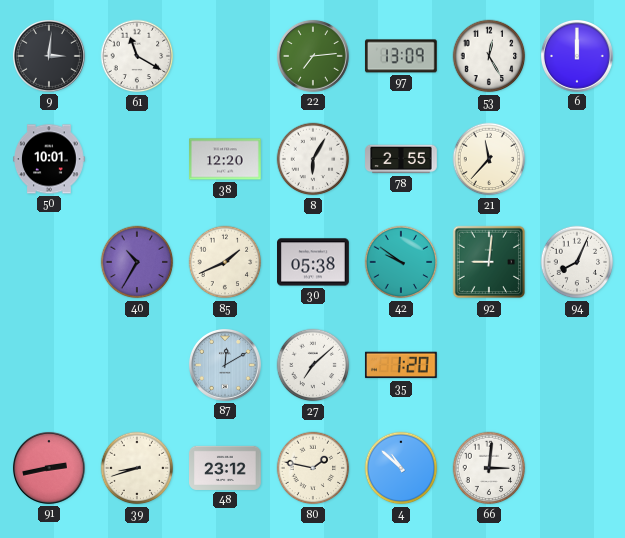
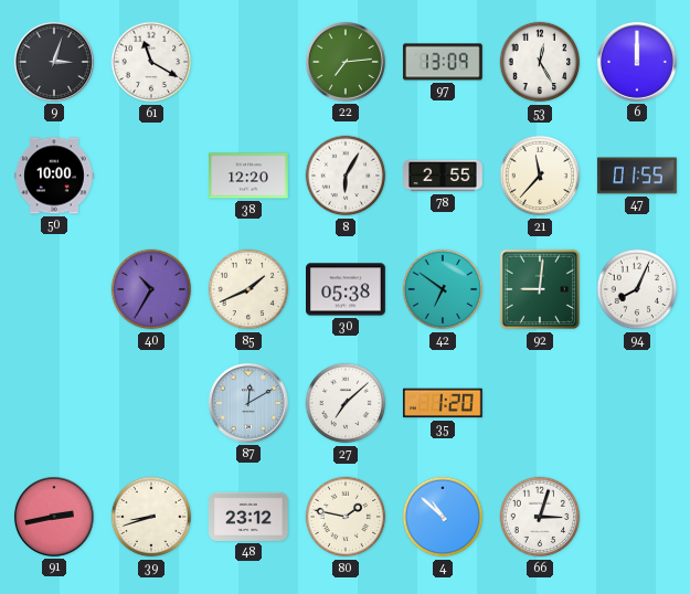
9: 3:01 -> 3:03
50: 10:01 -> 10:00
47: none -> 01:55
42: 9:51 -> 6:51
66: 3:01 -> 3:03
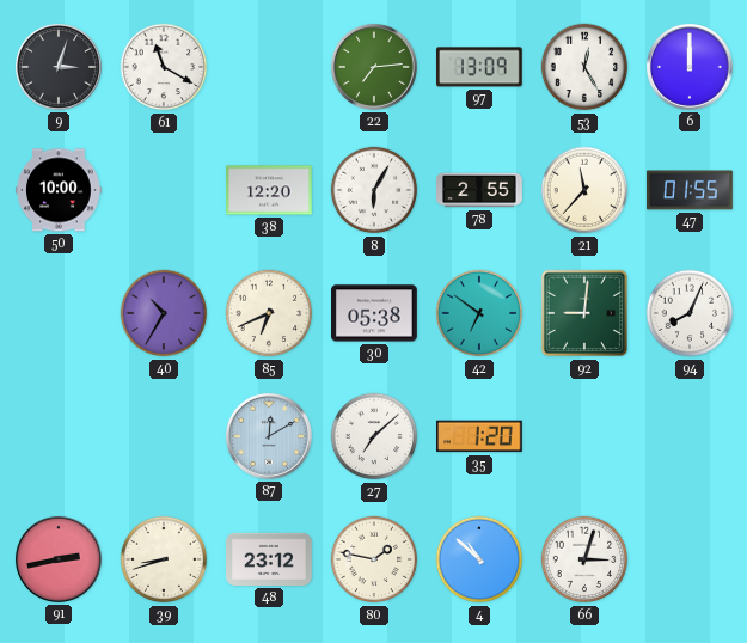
85: 1:41 -> 6:41
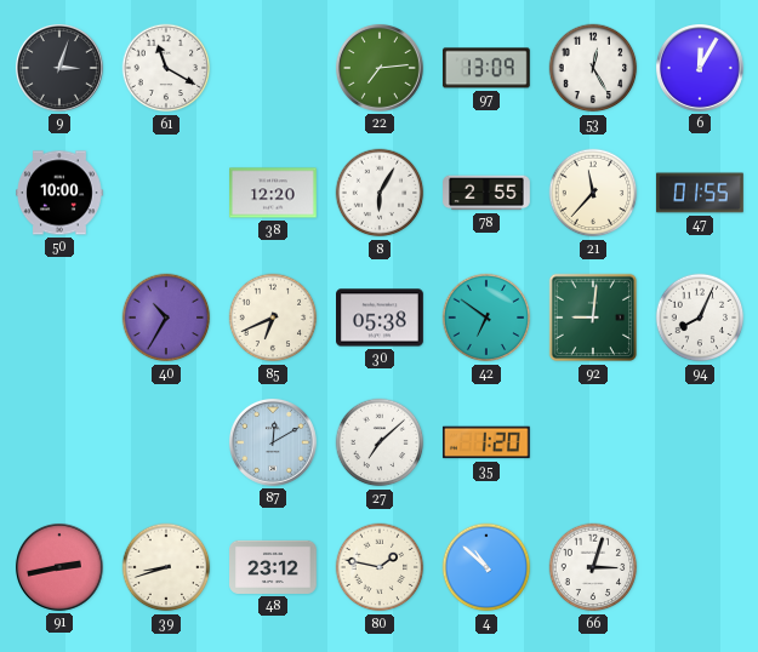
6: 12:00 -> 12:05
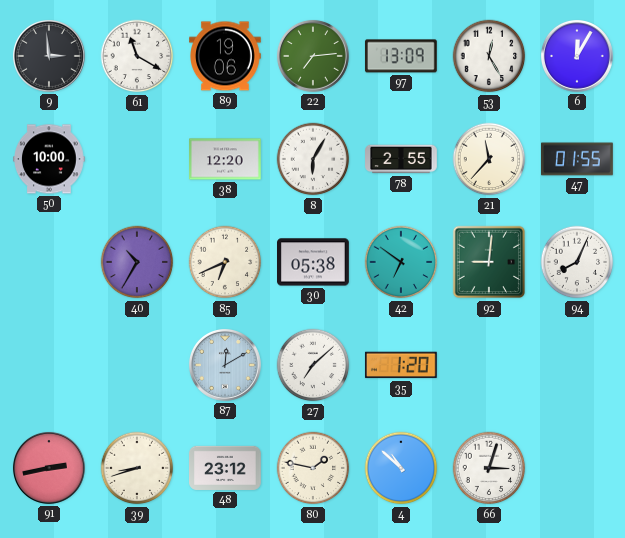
9: 3:03 -> 2:59
89: none -> 19:06
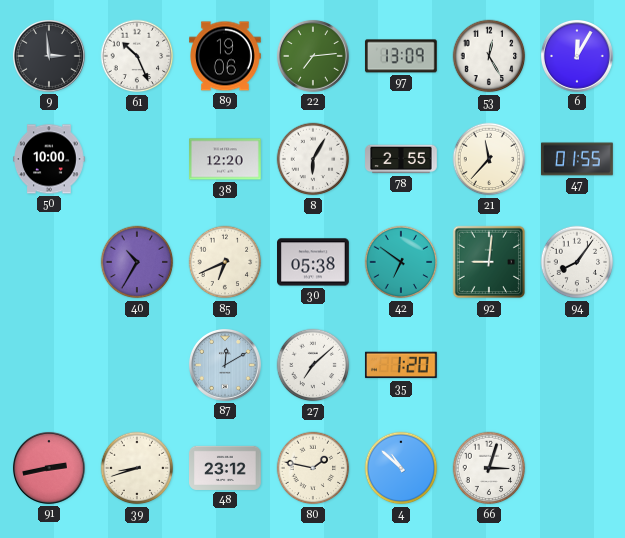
61: 11:20 -> 10:26
94: 8:04 -> 8:06
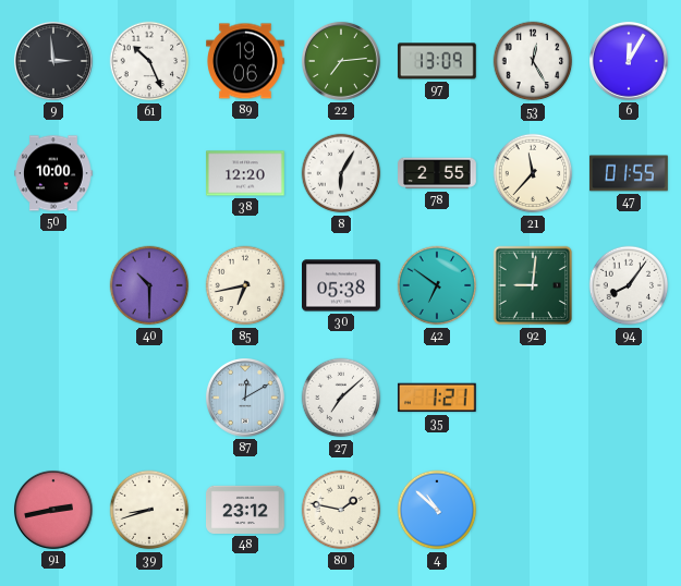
40: 10:35 -> 10:30
85: 6:41 -> 6:43
35: 1:20 -> 1:21
66: 3:03 -> none
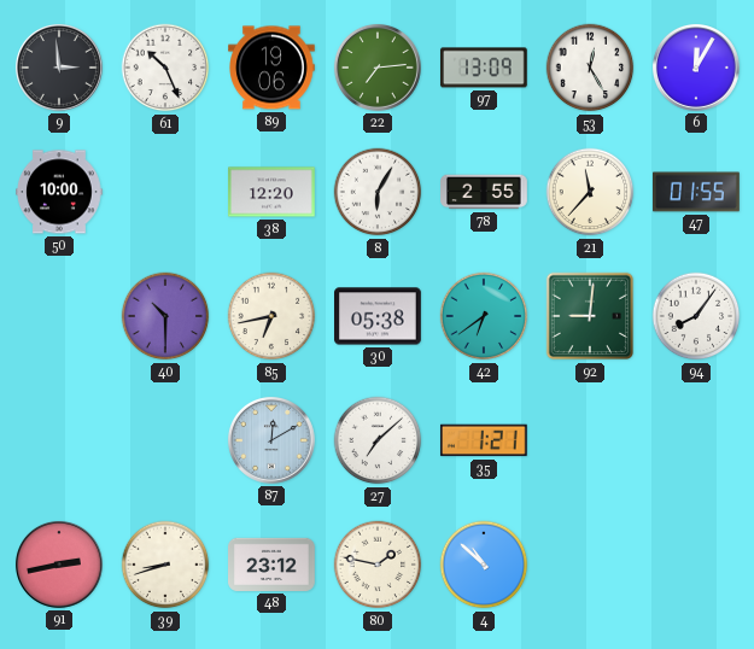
42: 6:51 -> 6:39
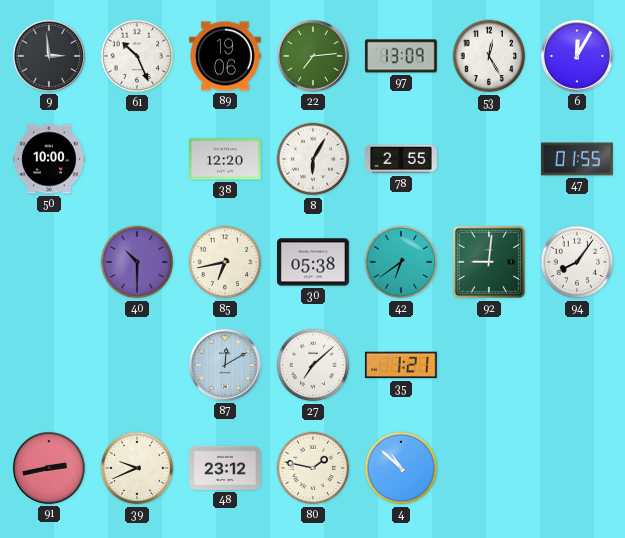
21: 11:37 -> none
39: 8:42 -> 9:41
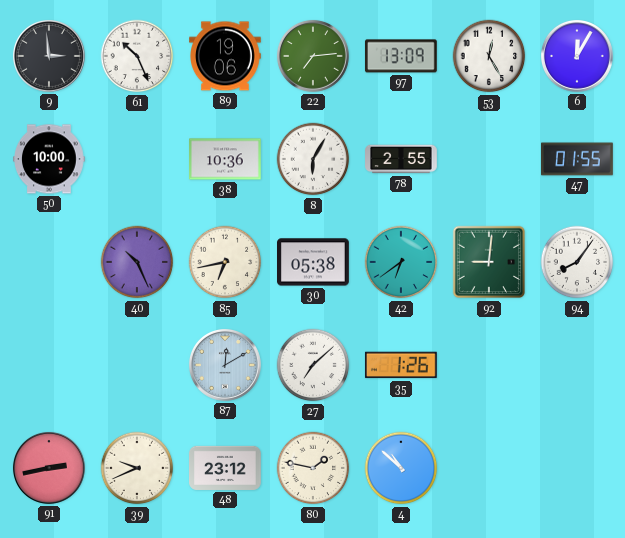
38: 12:20 -> 10:36
40: 10:30 -> 10:26
35: 1:21 -> 1:26
